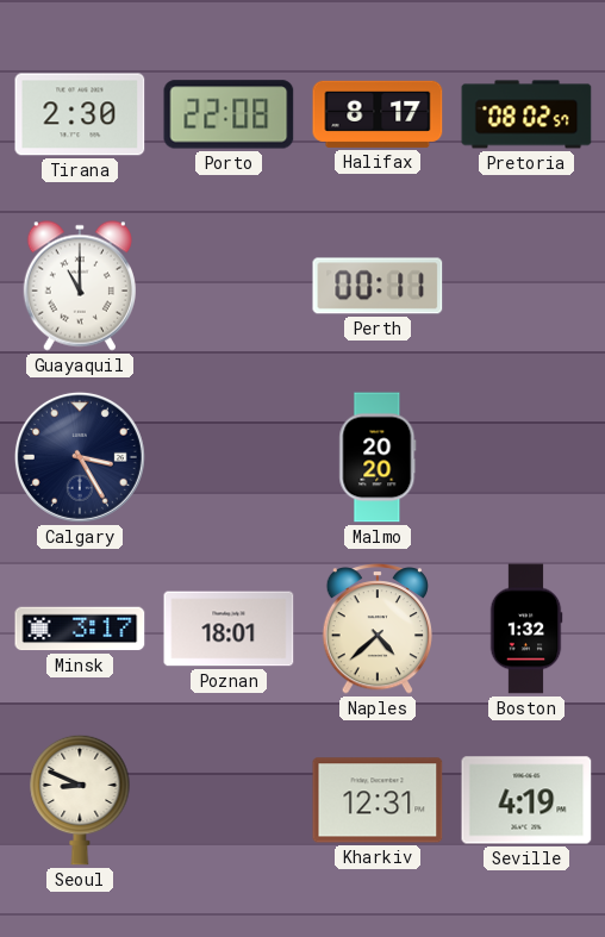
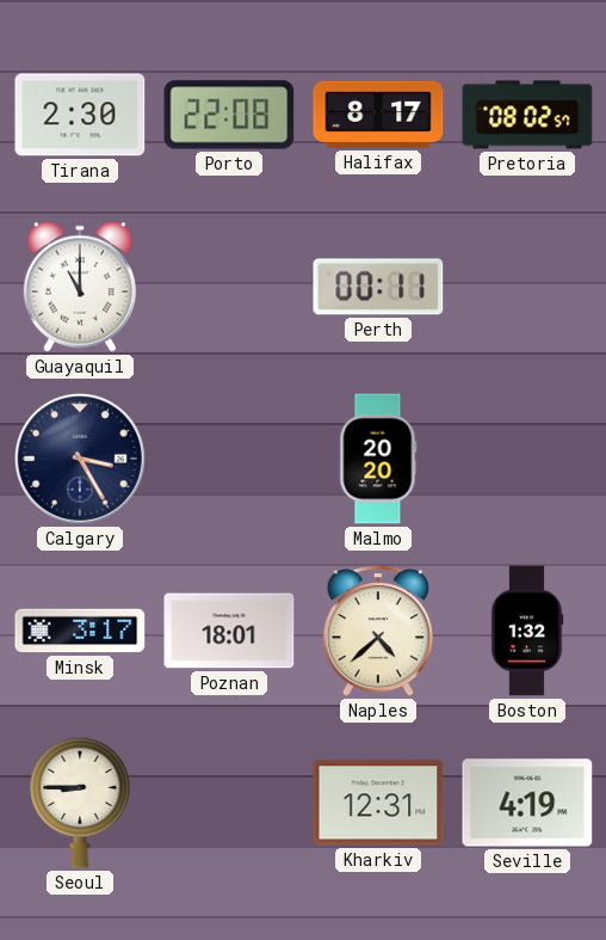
Seoul: 8:49 -> 8:45
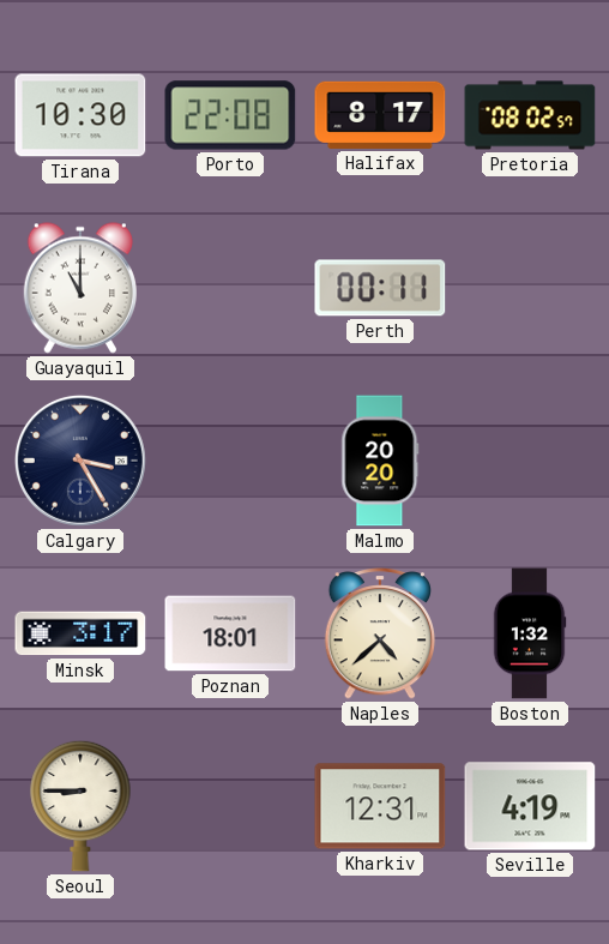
Tirana: 2:30 -> 10:30
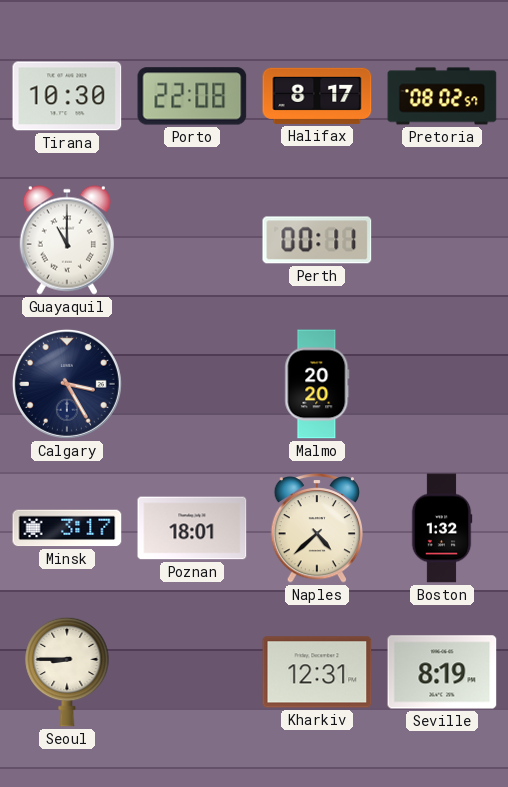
Seville: 4:19 -> 8:19
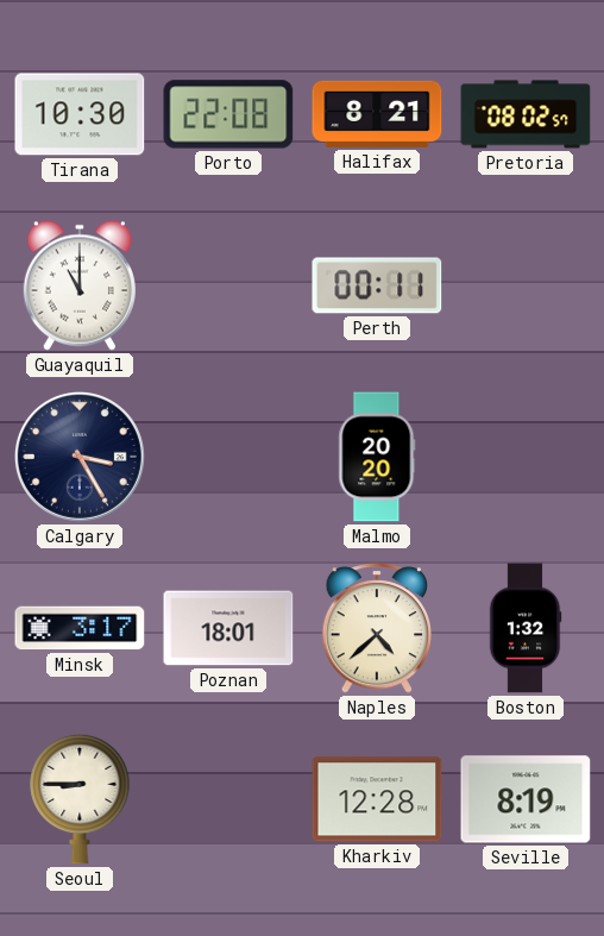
Halifax: 8:17 -> 8:21
Kharkiv: 12:31 -> 12:28
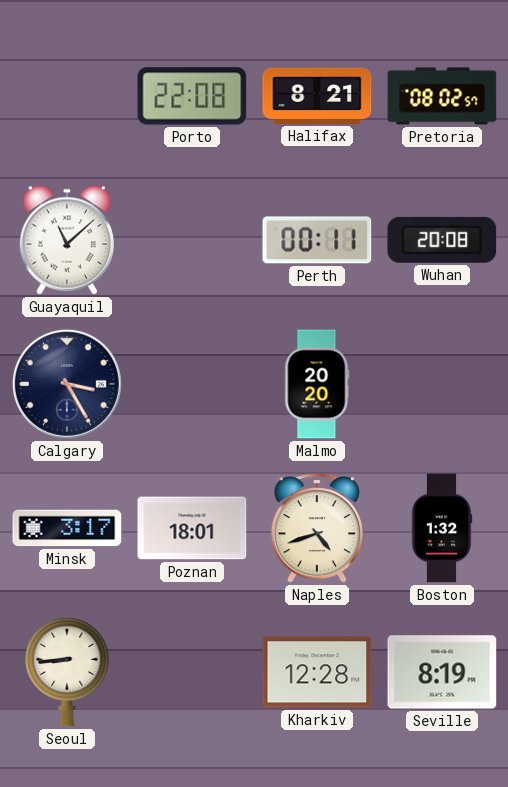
Tirana: 10:30 -> none
Guayaquil: 11:00 -> 11:08
Wuhan: none -> 20:08
Naples: 4:38 -> 4:42
Seoul: 8:45 -> 8:44
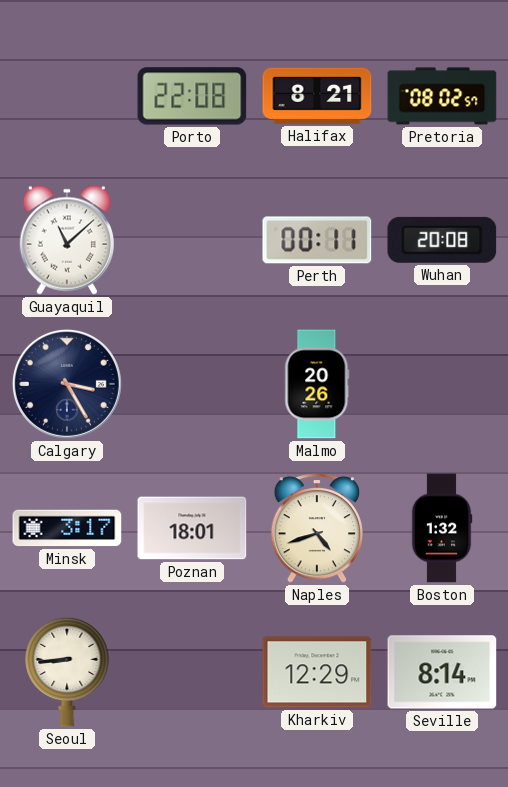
Malmo: 20:20 -> 20:26
Kharkiv: 12:28 -> 12:29
Seville: 8:19 -> 8:14
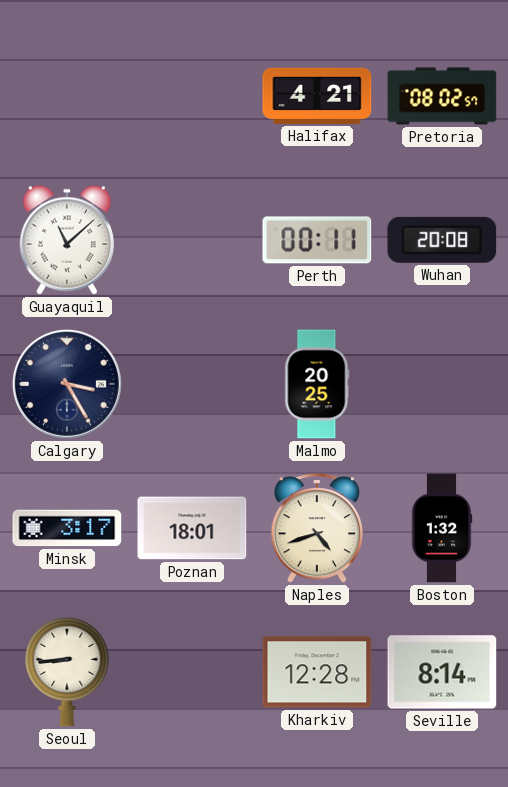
Porto: 22:08 -> none
Halifax: 8:21 -> 4:21
Malmo: 20:26 -> 20:25
Kharkiv: 12:29 -> 12:28
